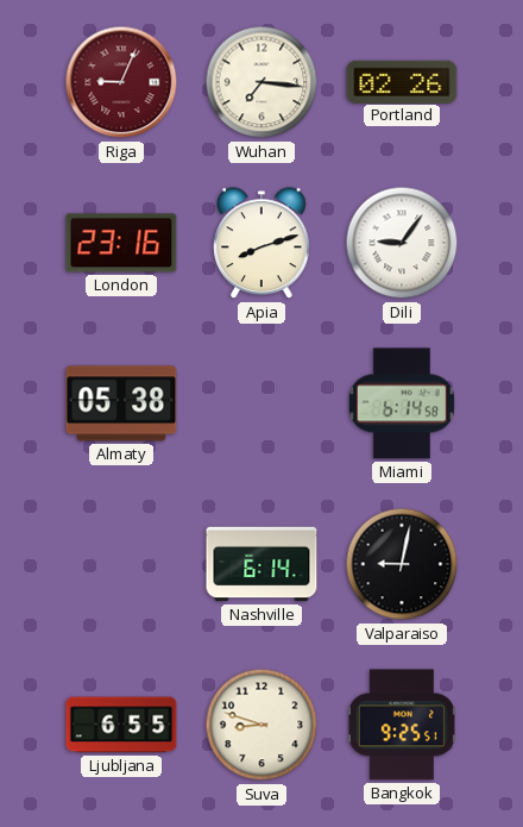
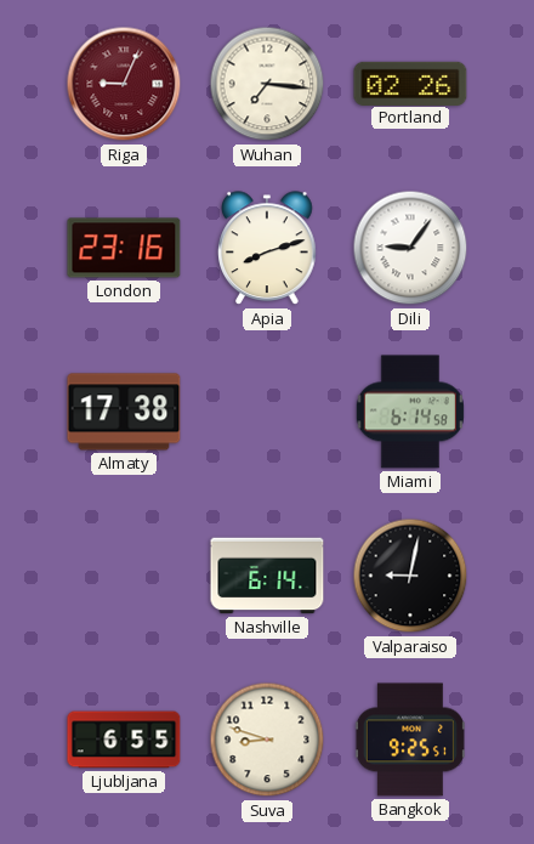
Almaty: 05:38 -> 17:38
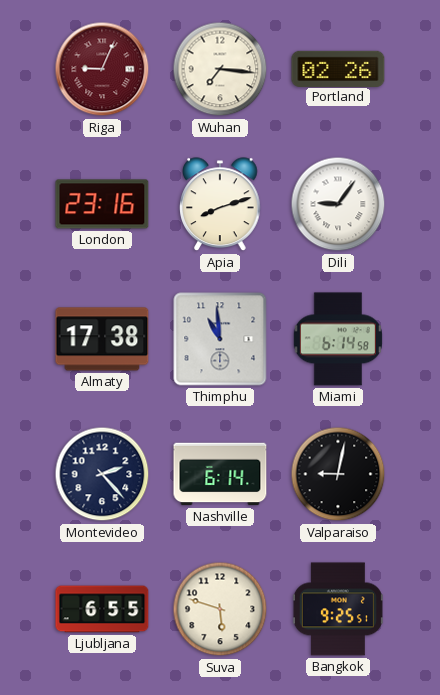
Thimphu: none -> 10:59
Montevideo: none -> 2:23
Suva: 8:48 -> 5:48
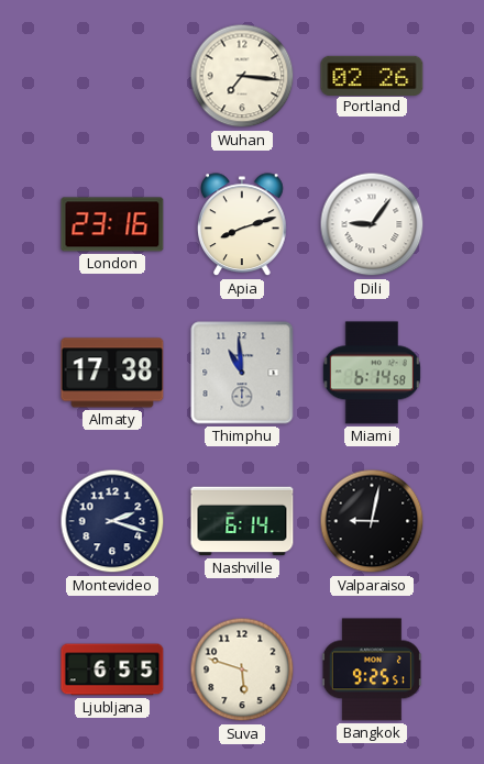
Riga: 9:04 -> none
Montevideo: 2:23 -> 2:18
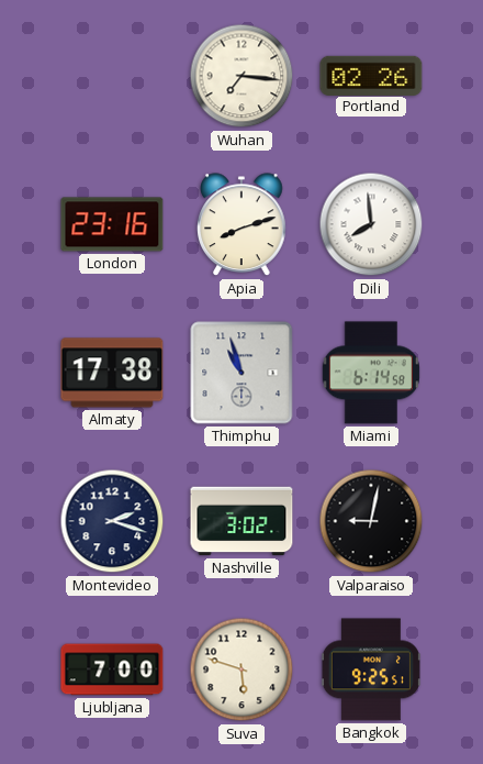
Dili: 9:06 -> 7:59
Thimphu: 10:59 -> 10:57
Nashville: 6:14 -> 3:02
Ljubljana: 6:55 -> 7:00
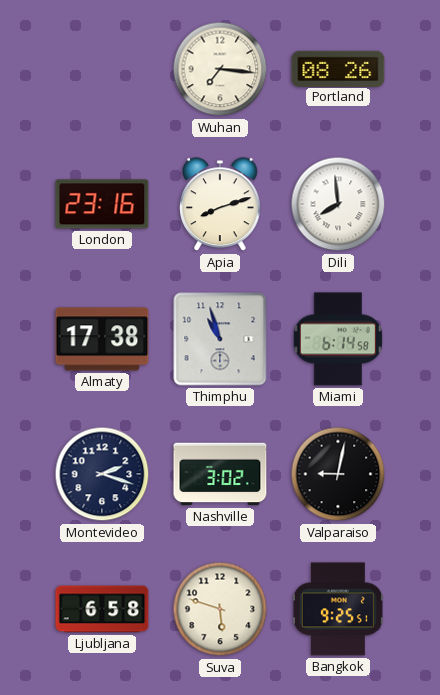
Portland: 02:26 -> 08:26
Ljubljana: 7:00 -> 6:58
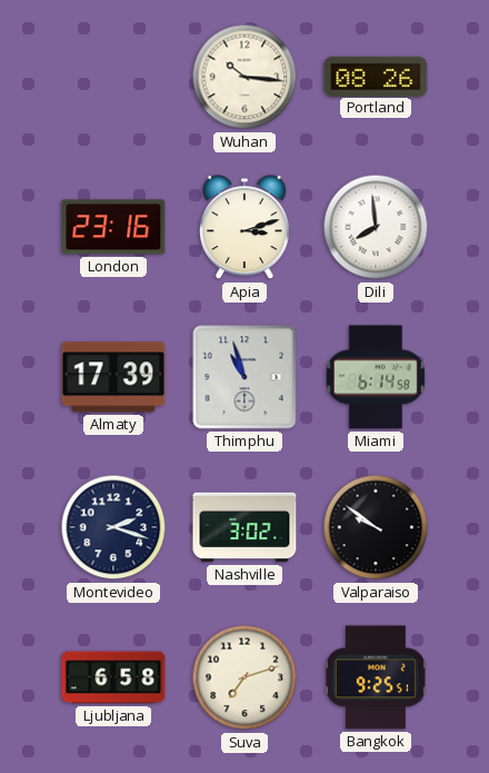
Wuhan: 7:16 -> 10:16
Apia: 8:12 -> 3:12
Almaty: 17:38 -> 17:39
Valparaiso: 9:02 -> 9:51
Suva: 5:48 -> 7:12
